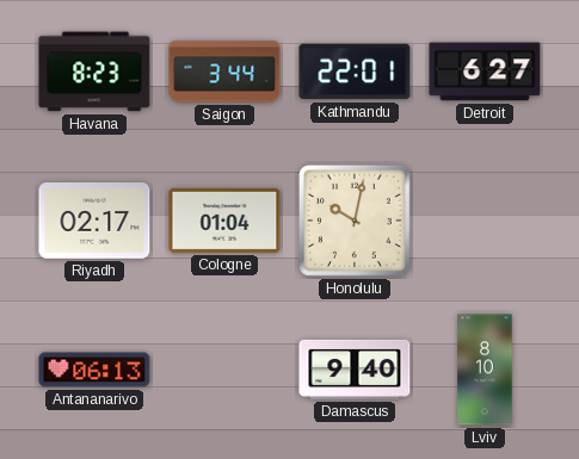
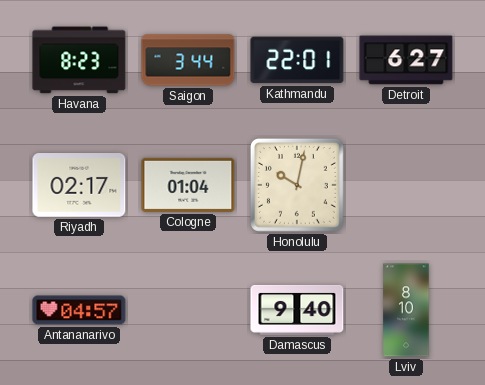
Antananarivo: 06:13 -> 04:57
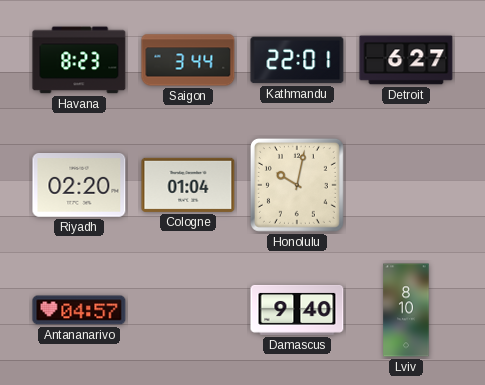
Riyadh: 02:17 -> 02:20
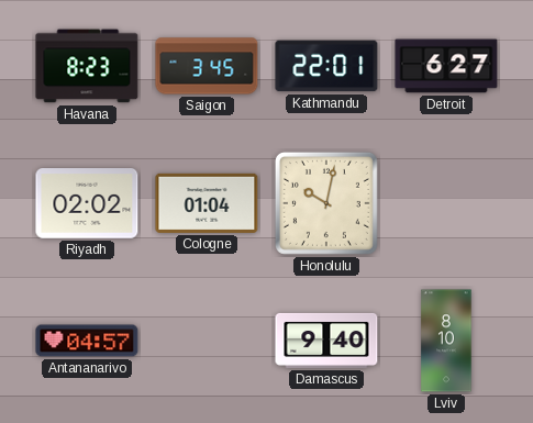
Saigon: 3:44 -> 3:45
Riyadh: 02:20 -> 02:02
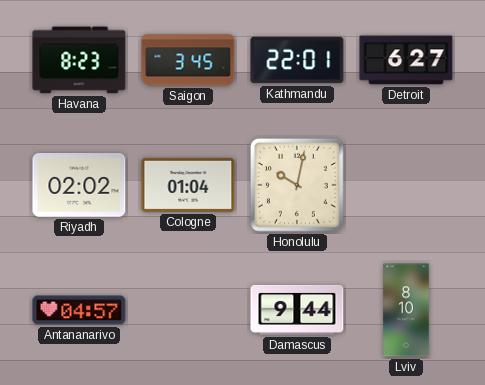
Damascus: 9:40 -> 9:44
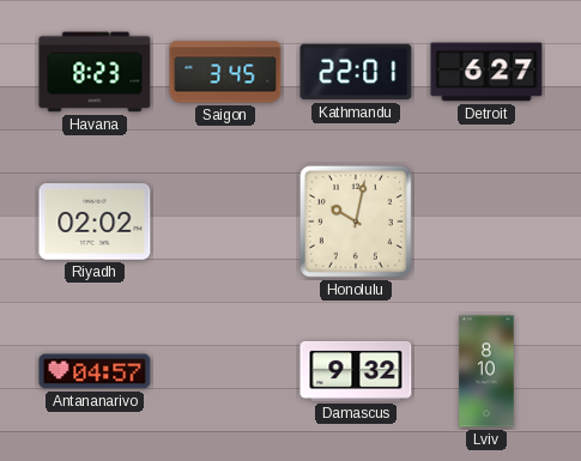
Cologne: 01:04 -> none
Damascus: 9:44 -> 9:32
